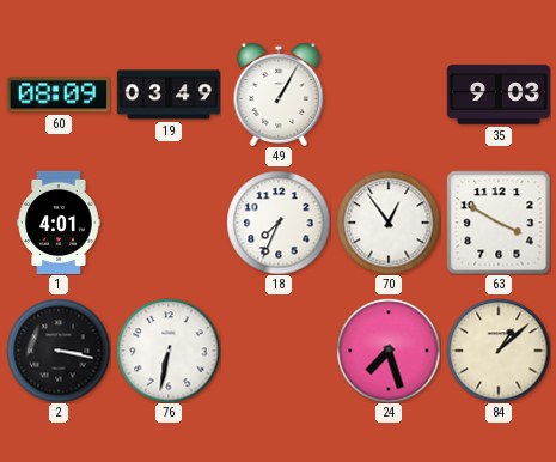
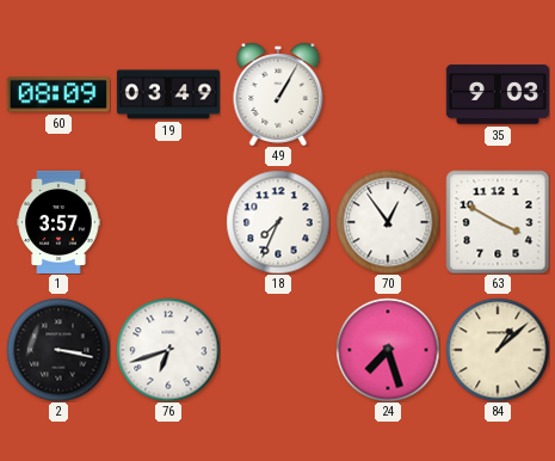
1: 4:01 -> 3:57
76: 6:32 -> 6:42
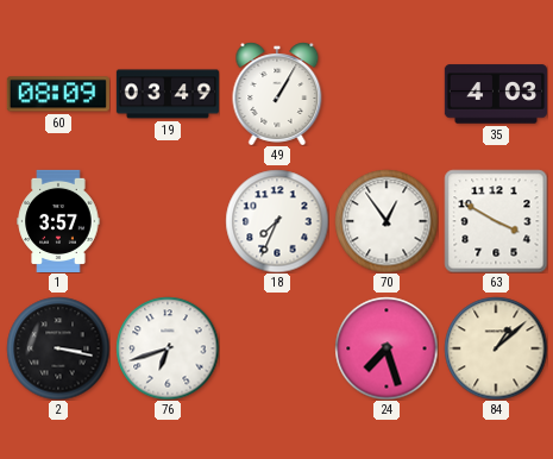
35: 9:03 -> 4:03
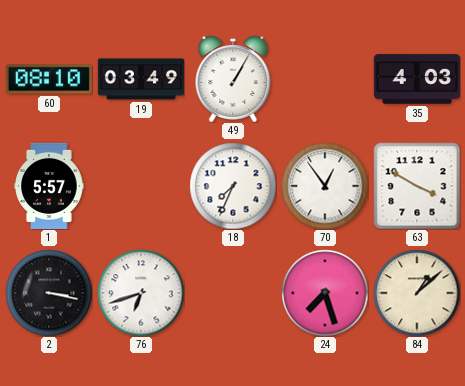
60: 08:09 -> 08:10
1: 3:57 -> 5:57
